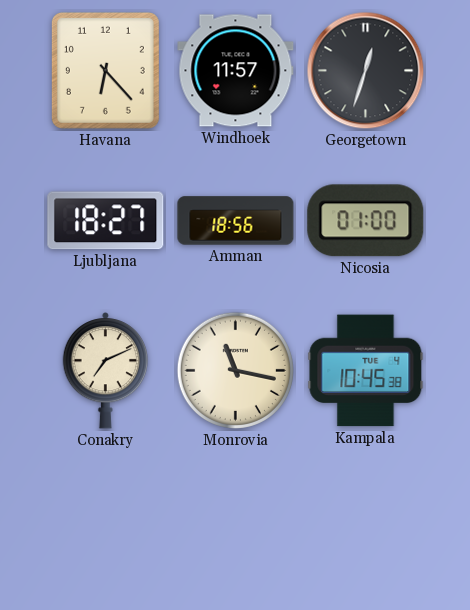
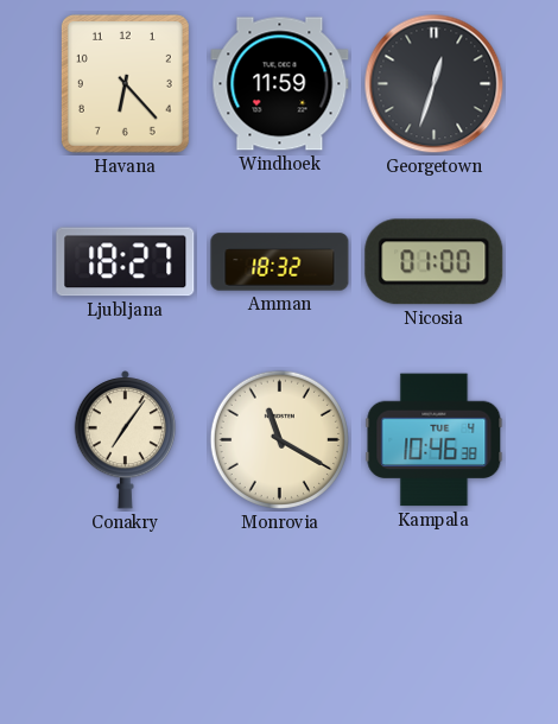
Windhoek: 11:57 -> 11:59
Amman: 18:56 -> 18:32
Conakry: 7:11 -> 7:06
Monrovia: 11:17 -> 11:20
Kampala: 10:45 -> 10:46
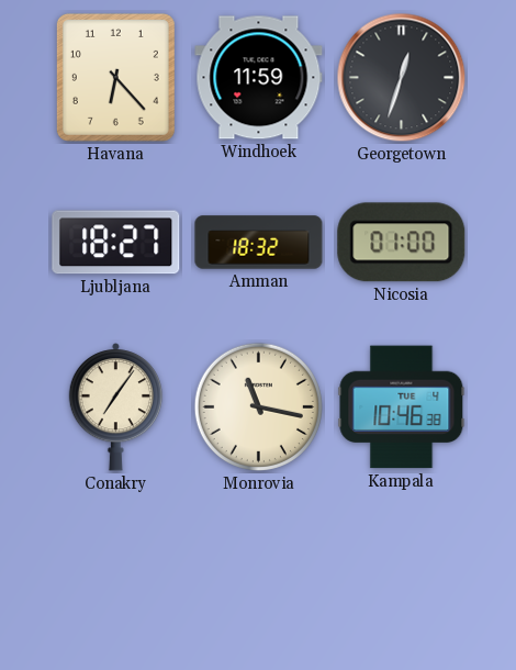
Monrovia: 11:20 -> 11:17
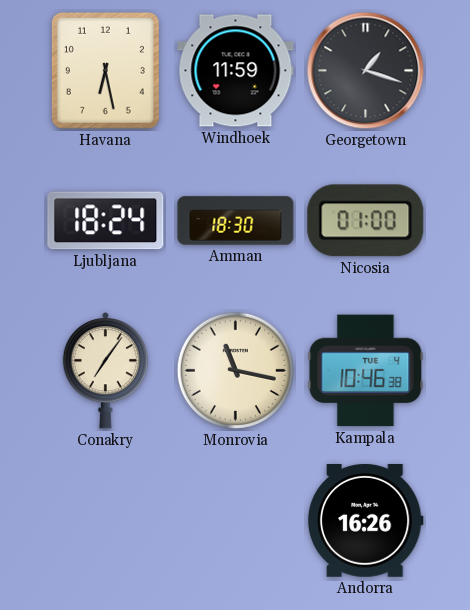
Havana: 6:23 -> 6:28
Georgetown: 12:33 -> 1:18
Ljubljana: 18:27 -> 18:24
Amman: 18:32 -> 18:30
Andorra: none -> 16:26
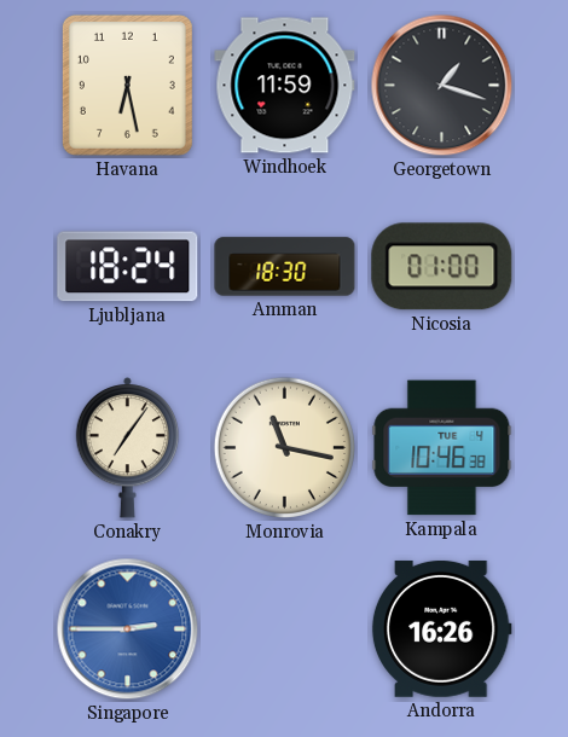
Singapore: none -> 2:45
